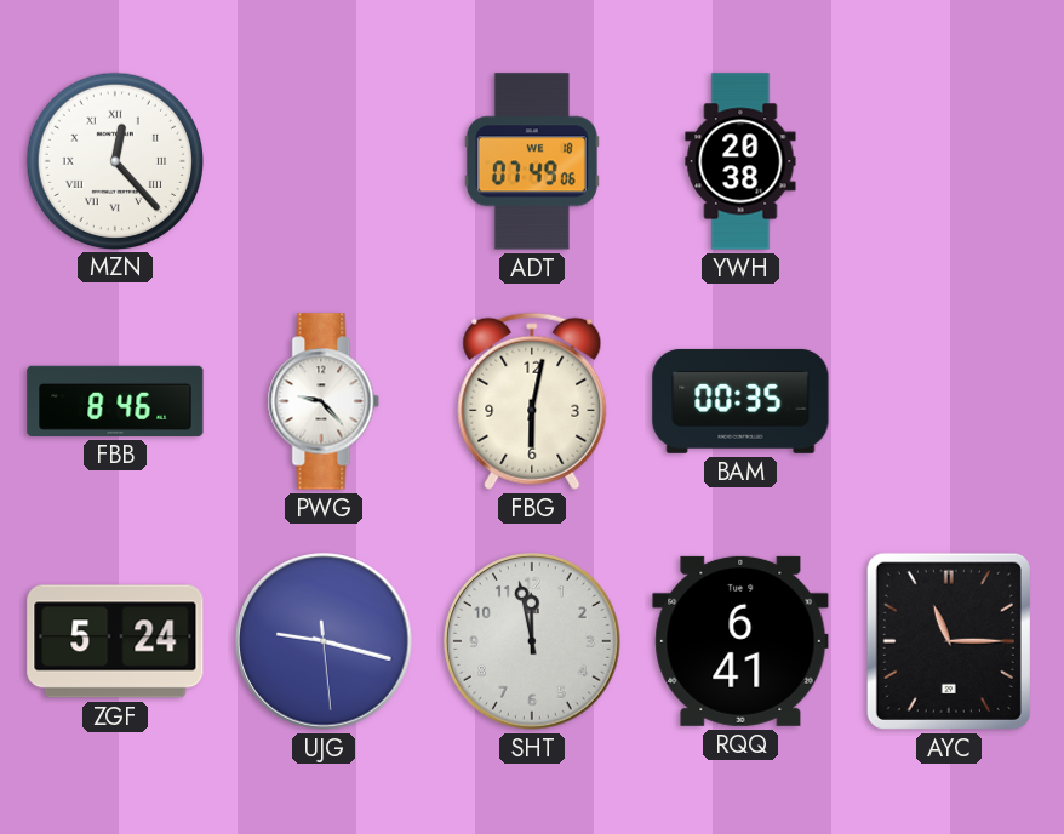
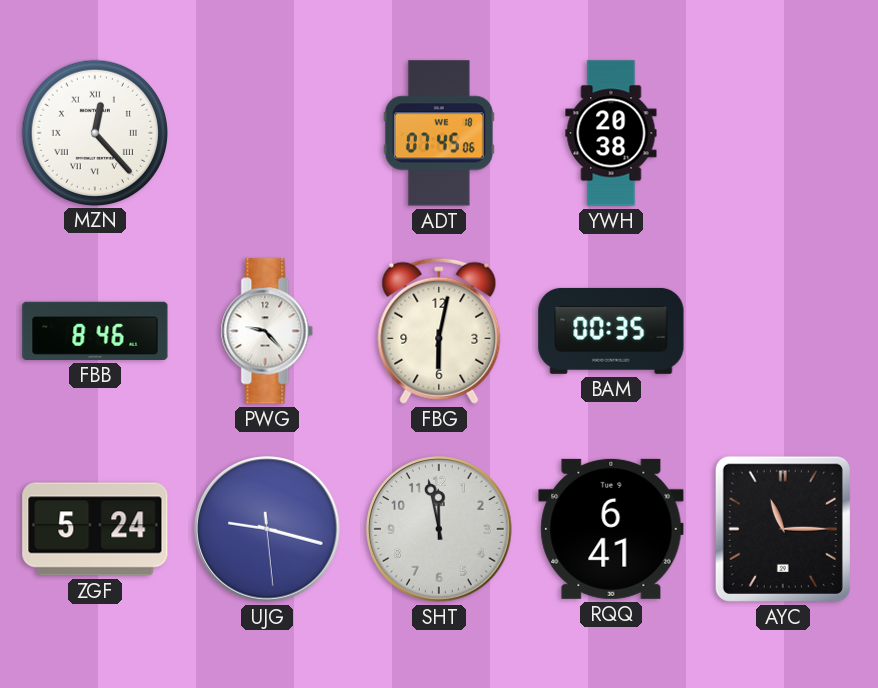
ADT: 07:49 -> 07:45
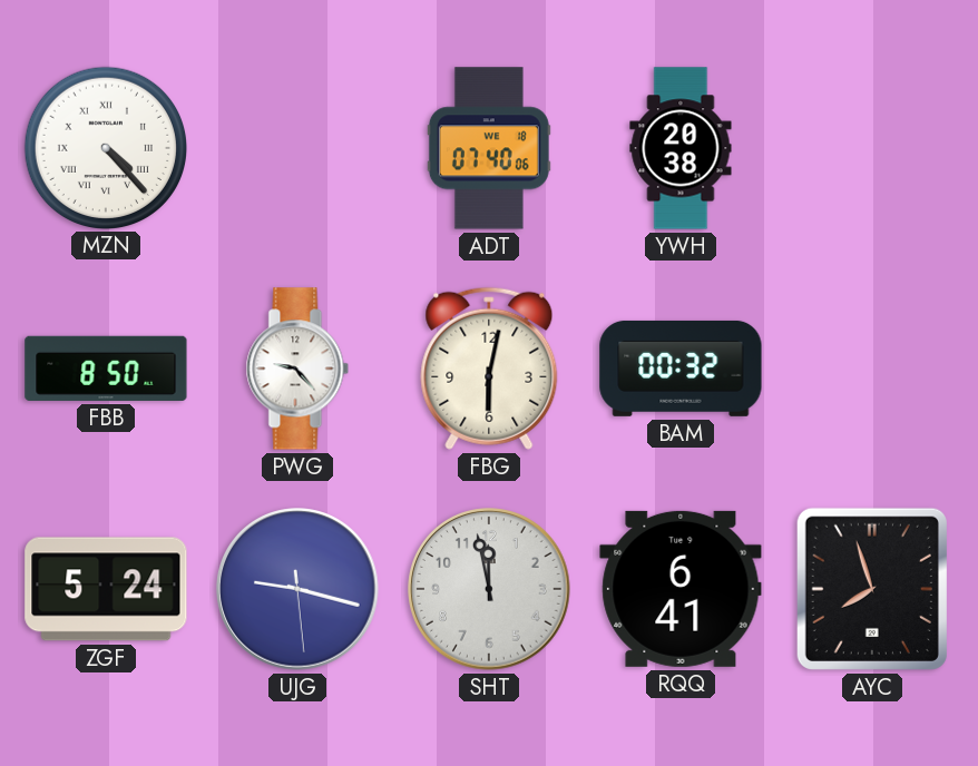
MZN: 12:23 -> 4:23
ADT: 07:45 -> 07:40
FBB: 8:46 -> 8:50
BAM: 00:35 -> 00:32
AYC: 11:15 -> 7:57
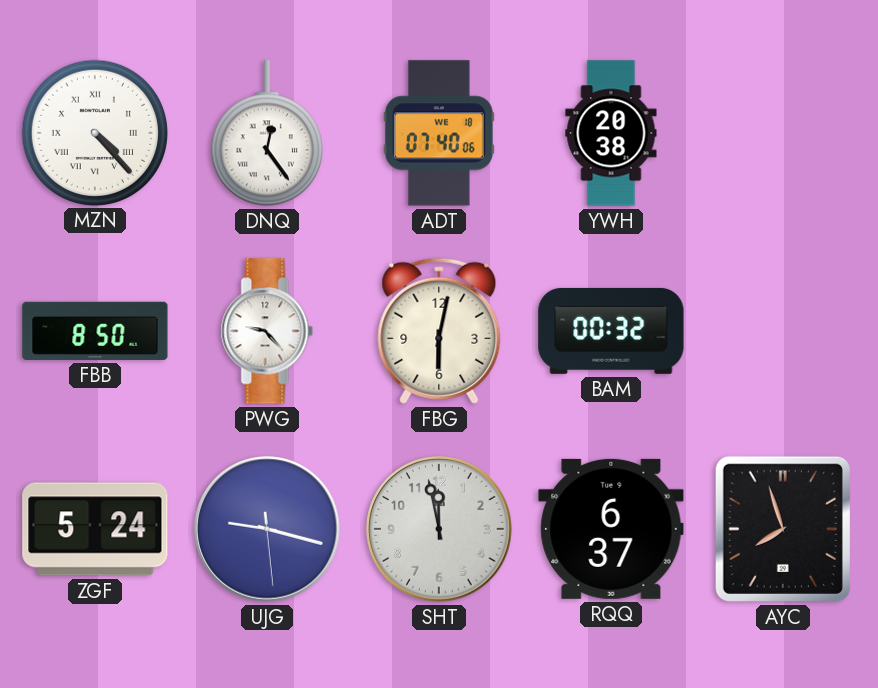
DNQ: none -> 12:24
RQQ: 6:41 -> 6:37
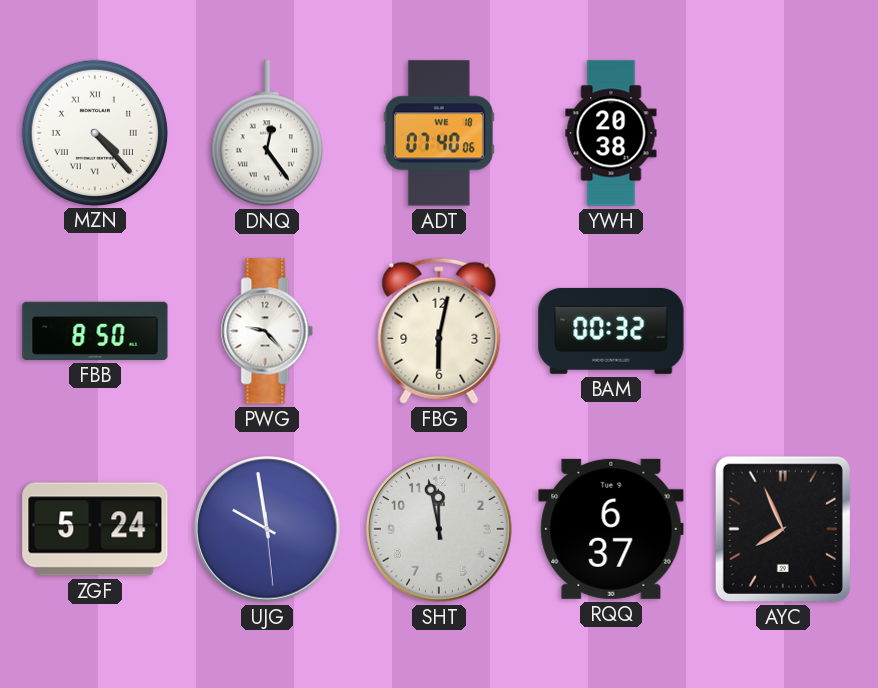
UJG: 9:17 -> 9:58
AYC: 7:57 -> 7:56
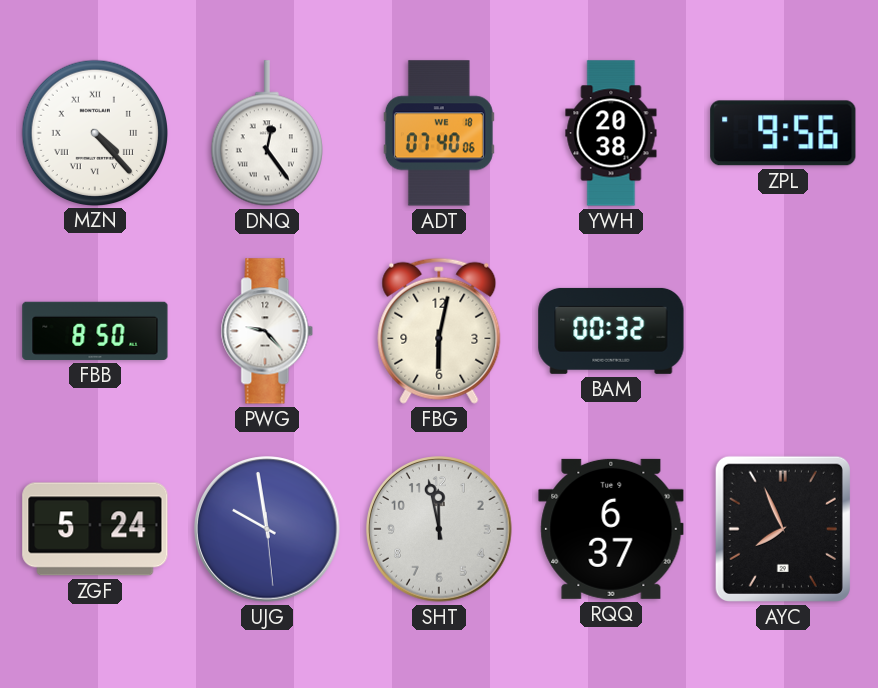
ZPL: none -> 9:56
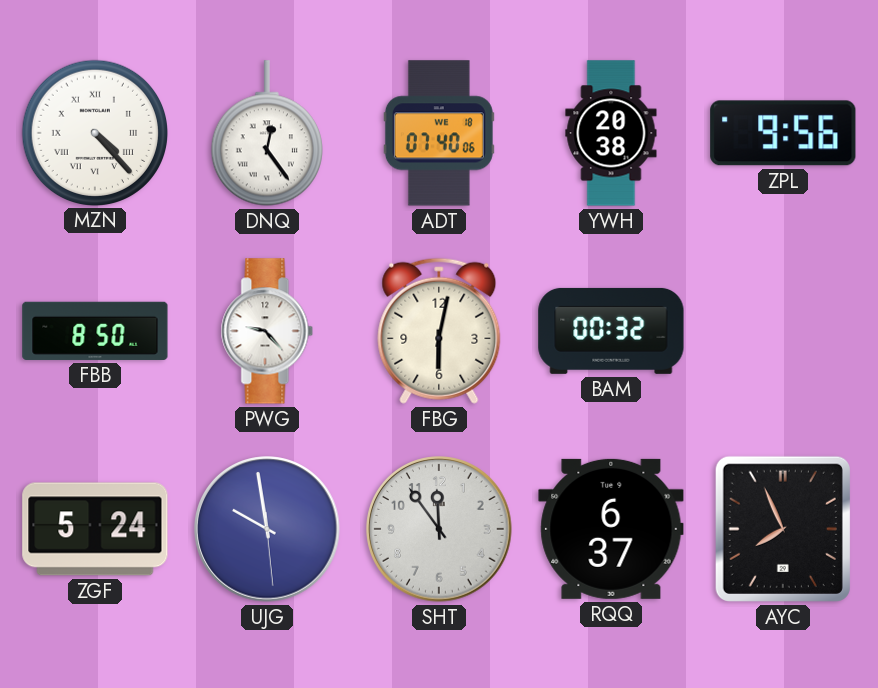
SHT: 11:58 -> 11:54
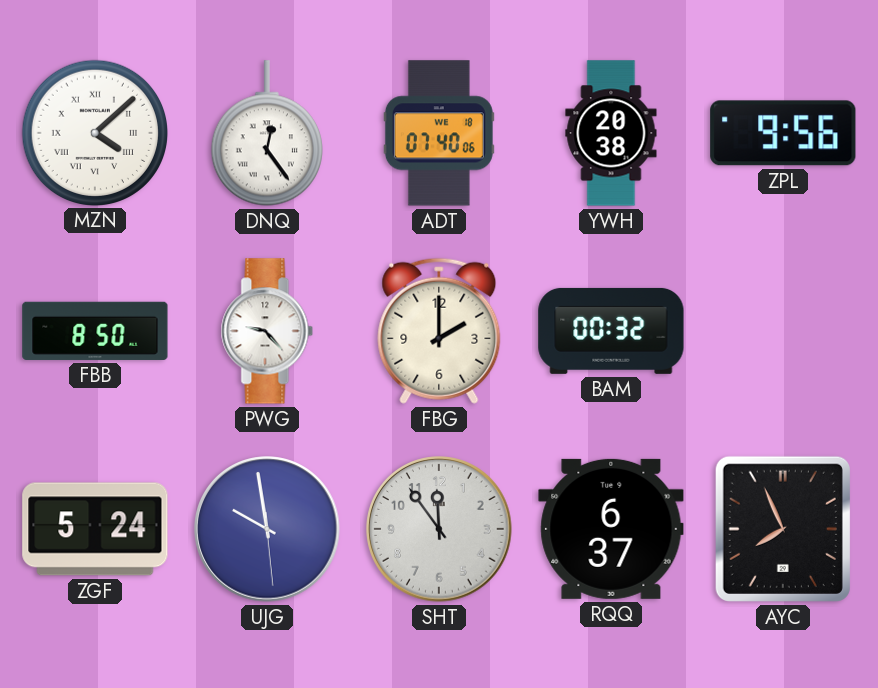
MZN: 4:23 -> 4:08
FBG: 6:02 -> 2:00
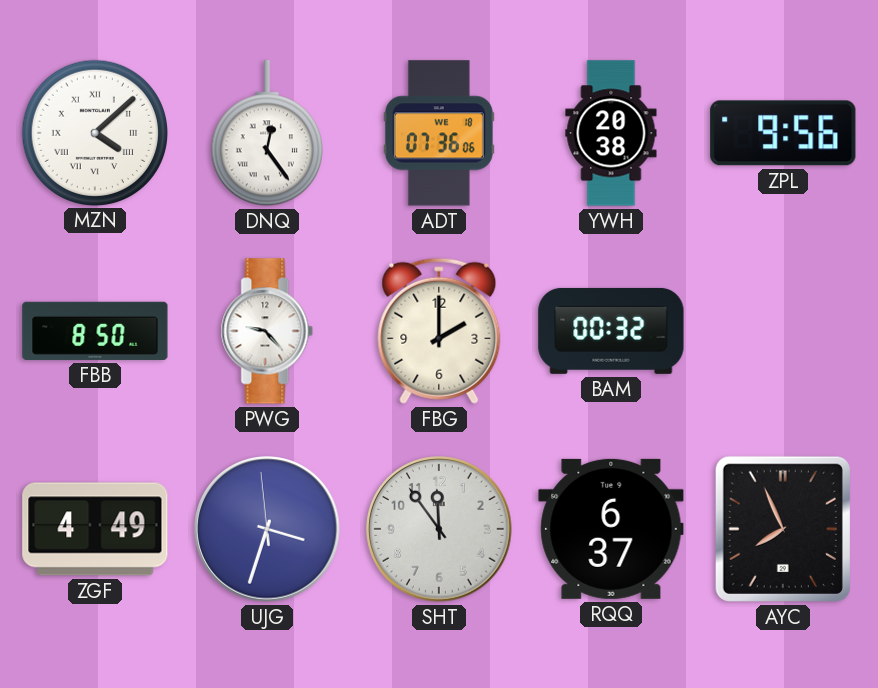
ADT: 07:40 -> 07:36
ZGF: 5:24 -> 4:49
UJG: 9:58 -> 3:32
